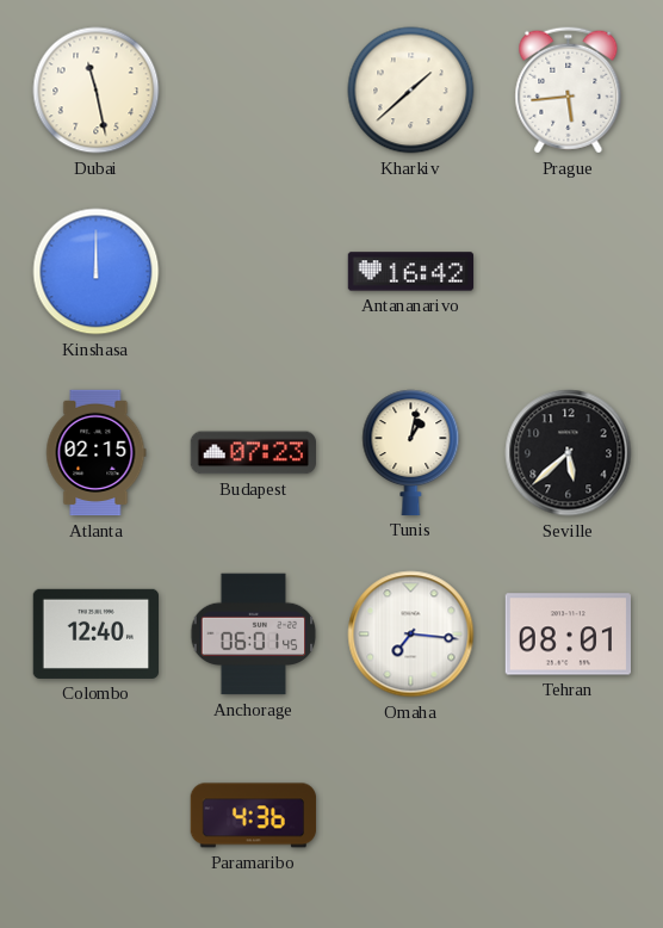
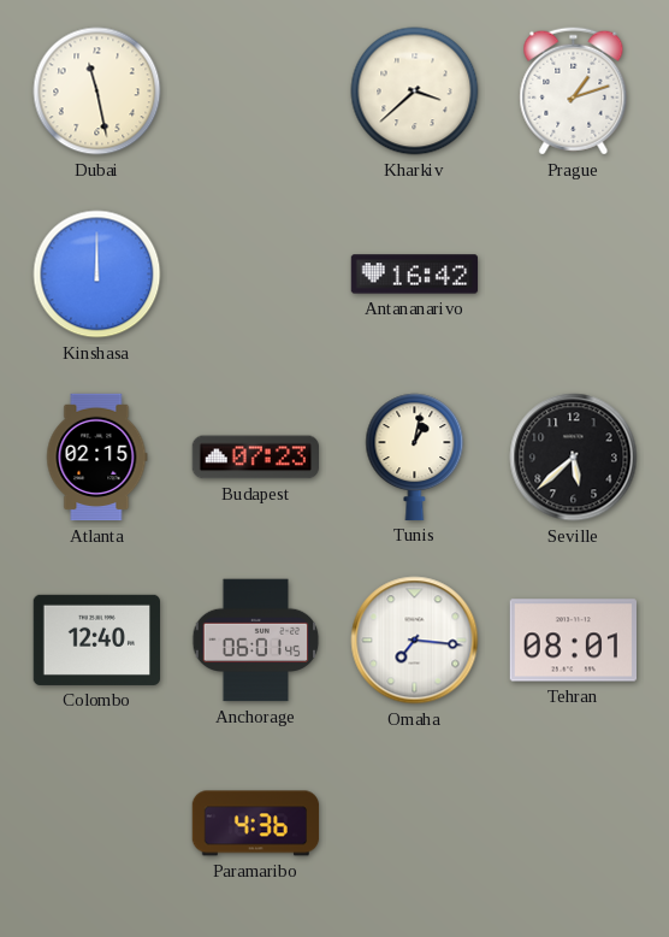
Kharkiv: 1:38 -> 3:38
Prague: 5:44 -> 1:12
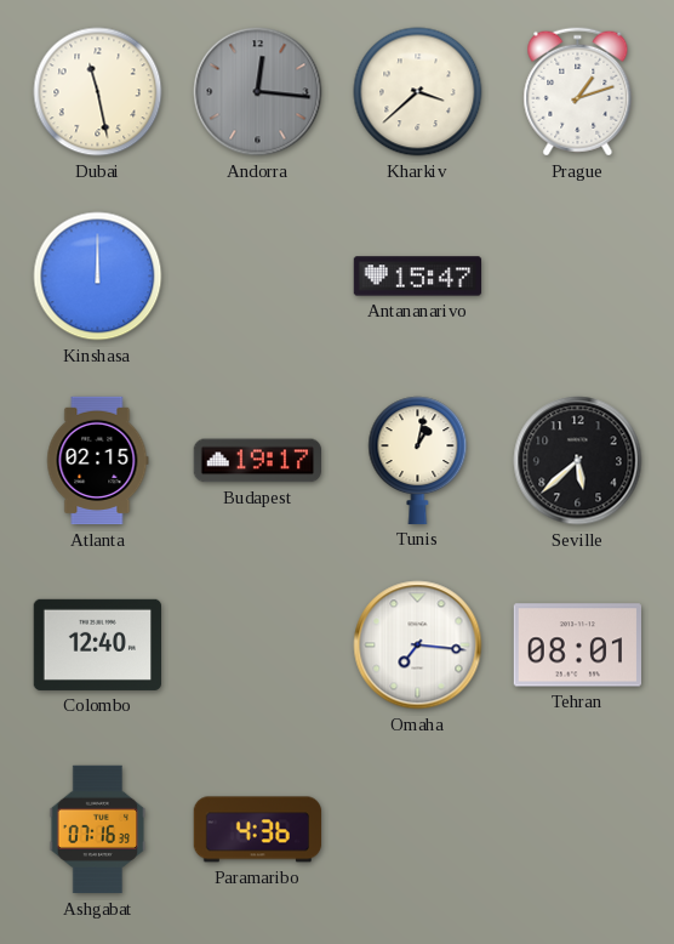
Andorra: none -> 12:16
Antananarivo: 16:42 -> 15:47
Budapest: 07:23 -> 19:17
Anchorage: 06:01 -> none
Ashgabat: none -> 07:16
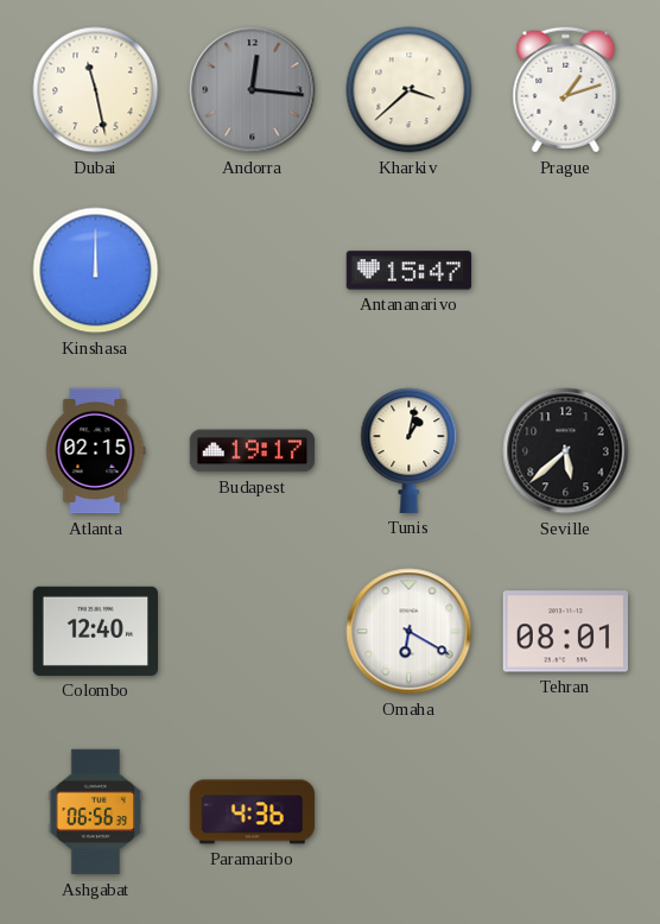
Omaha: 7:16 -> 6:20
Ashgabat: 07:16 -> 06:56
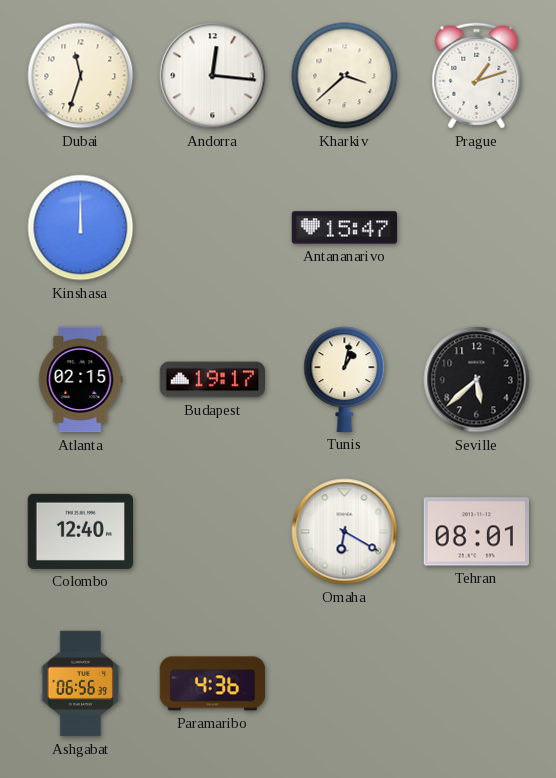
Dubai: 11:28 -> 11:33
Andorra dial: grey -> white
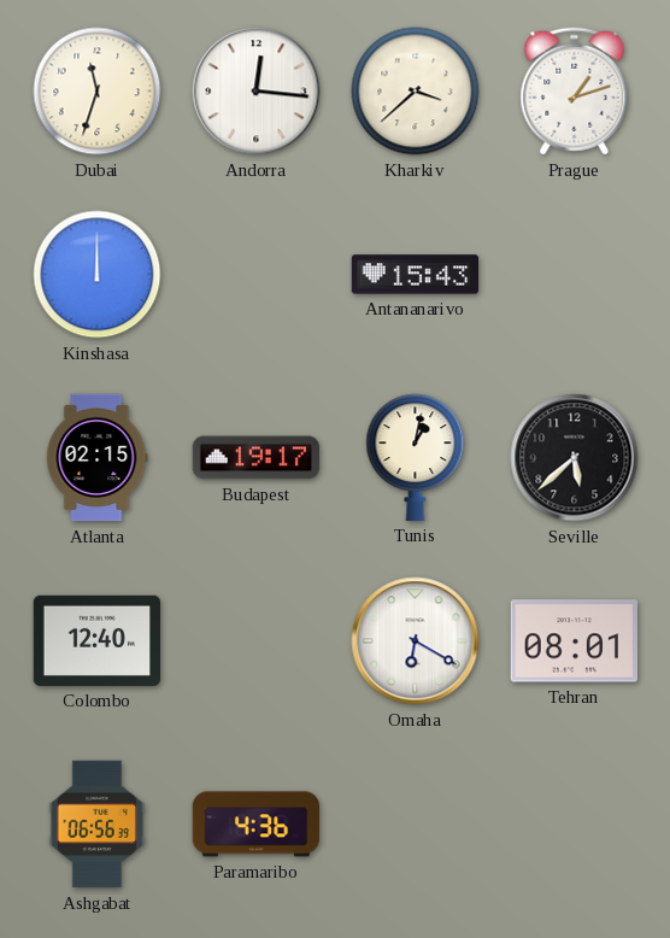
Antananarivo: 15:47 -> 15:43
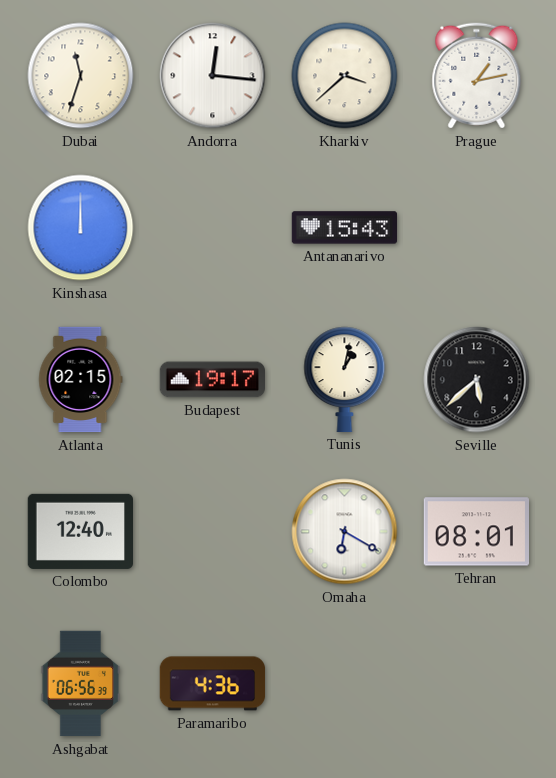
Prague: 1:12 -> 1:13
